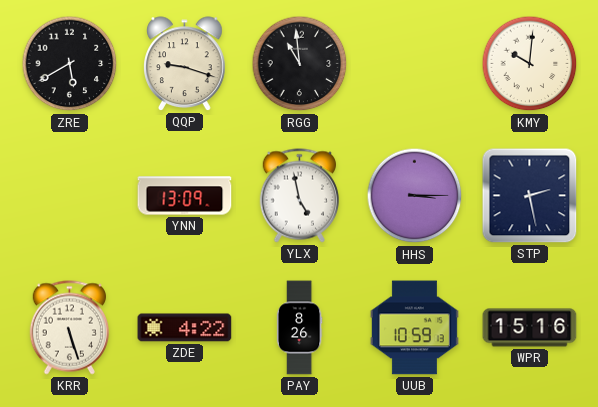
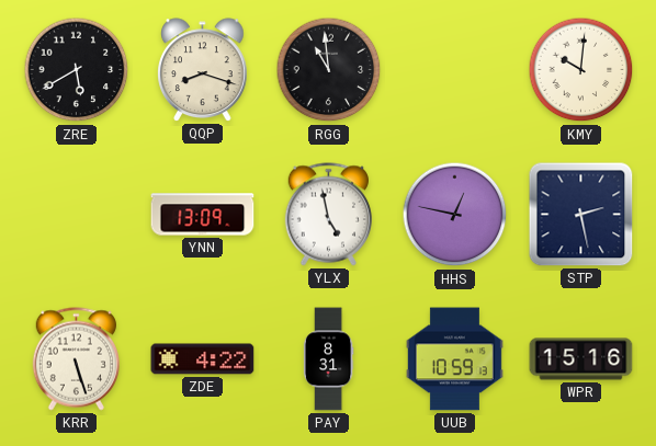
QQP: 9:18 -> 8:18
HHS: 3:15 -> 12:47
PAY: 8:26 -> 8:31
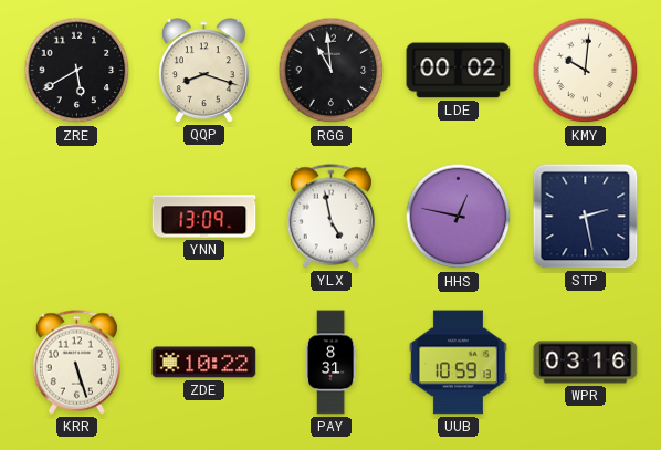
LDE: none -> 00:02
ZDE: 4:22 -> 10:22
WPR: 15:16 -> 03:16
